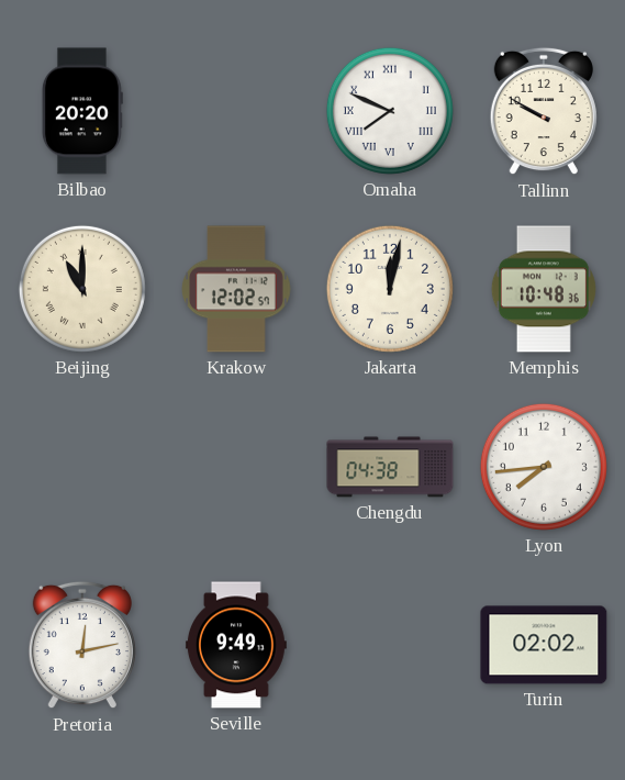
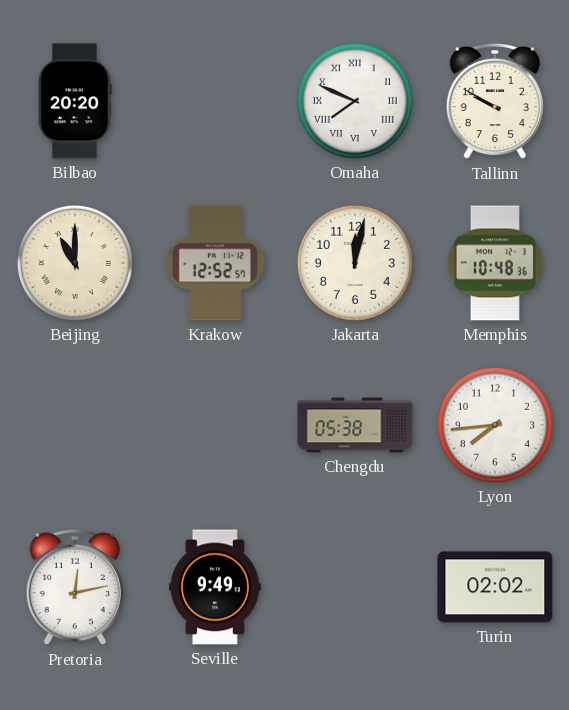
Krakow: 12:02 -> 12:52
Chengdu: 04:38 -> 05:38
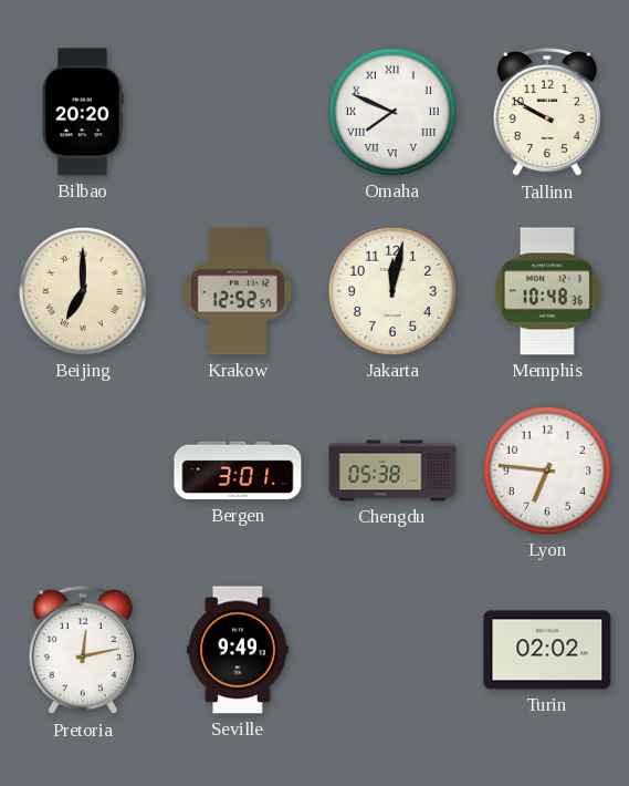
Beijing: 11:00 -> 7:00
Bergen: none -> 3:01
Lyon: 7:44 -> 6:46
